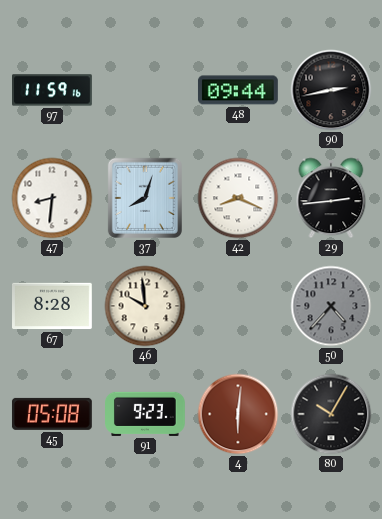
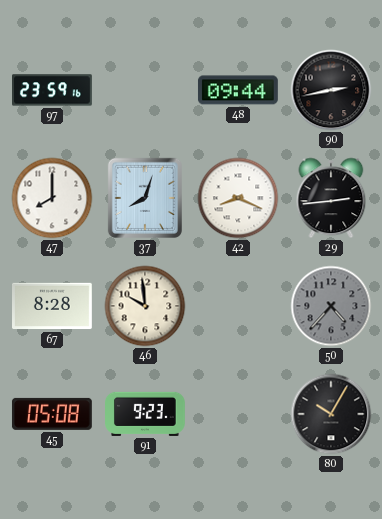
97: 11:59 -> 23:59
47: 8:31 -> 8:00
4: 6:01 -> none
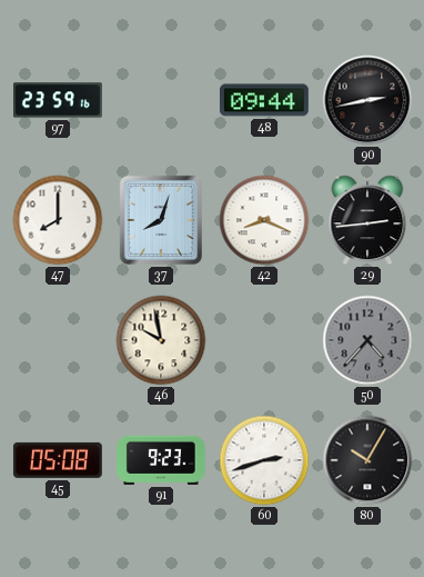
67: 8:28 -> none
46: 9:59 -> 9:58
60: none -> 2:42
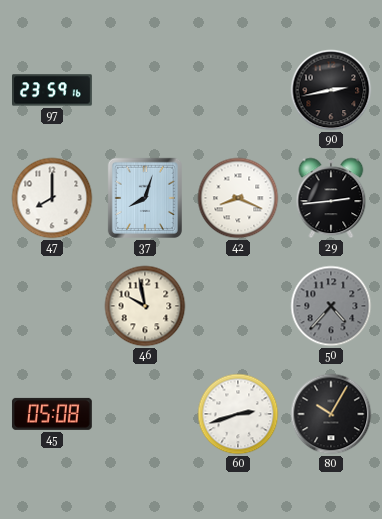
48: 09:44 -> none
91: 9:23 -> none
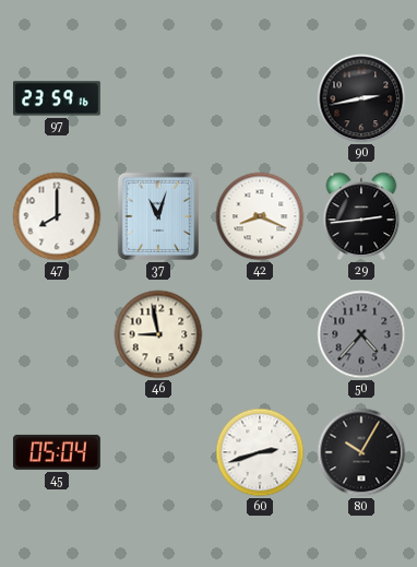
37: 8:03 -> 11:03
46: 9:58 -> 8:58
45: 05:08 -> 05:04
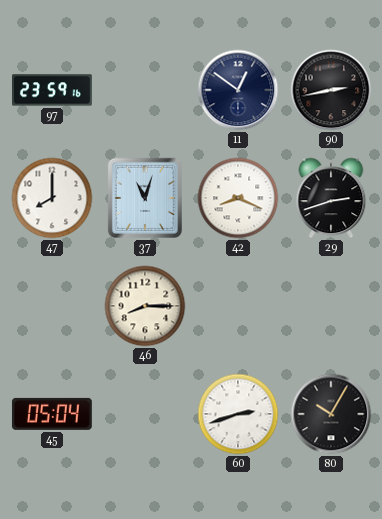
11: none -> 12:51
29: 2:44 -> 2:42
46: 8:58 -> 8:15
50: 4:37 -> none
